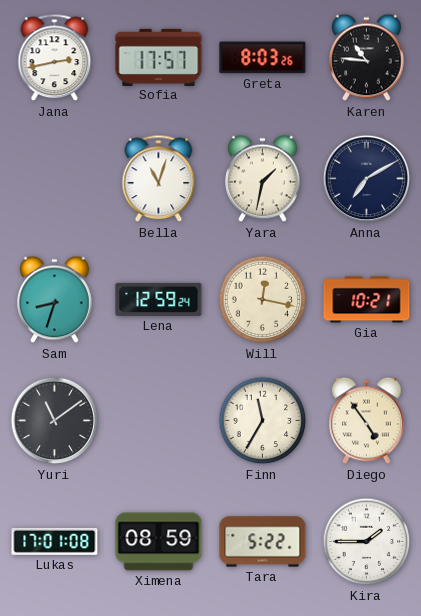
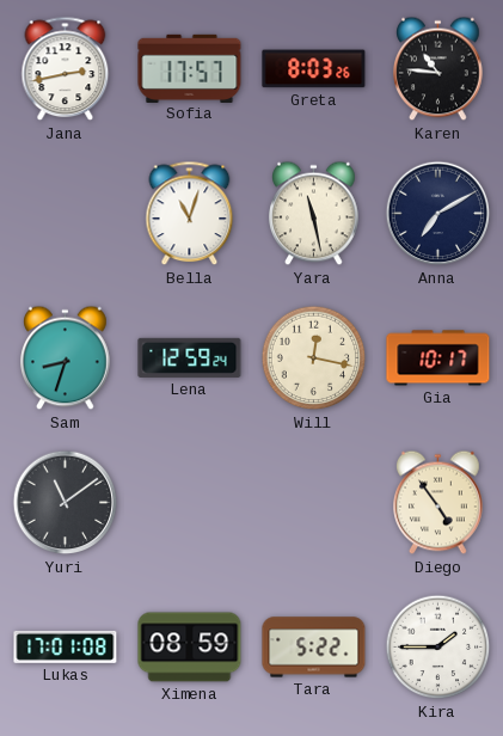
Yara: 1:32 -> 11:28
Gia: 10:21 -> 10:17
Finn: 11:35 -> none
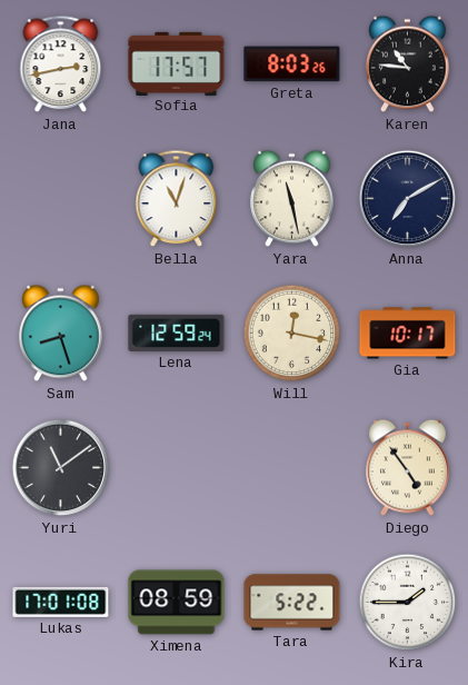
Sam: 8:33 -> 8:27
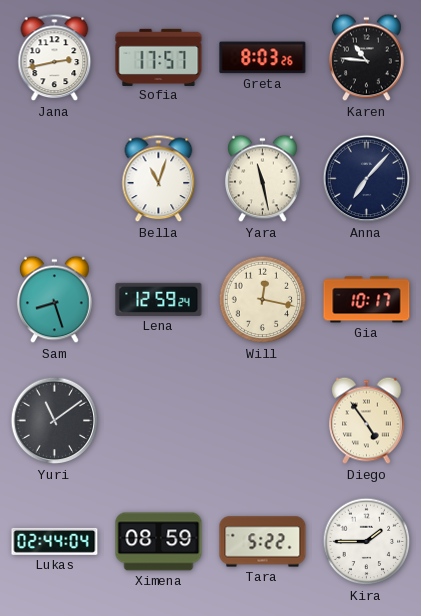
Anna: 7:10 -> 7:07
Lukas: 17:01 -> 02:44
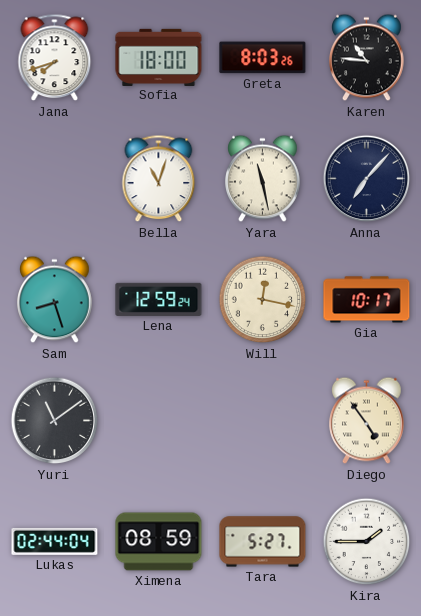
Jana: 2:43 -> 7:42
Sofia: 17:57 -> 18:00
Tara: 5:22 -> 5:27
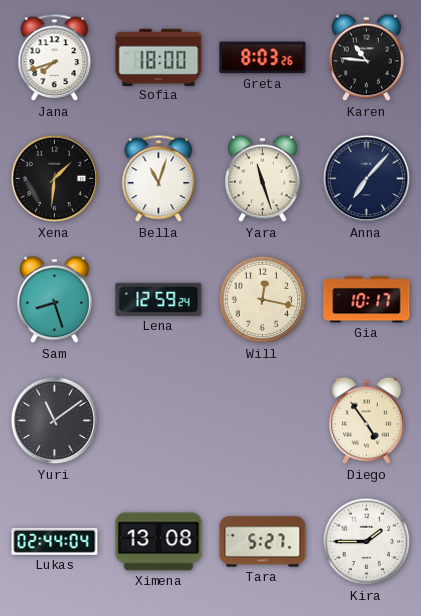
Xena: none -> 1:31
Yara: 11:28 -> 11:27
Ximena: 08:59 -> 13:08
